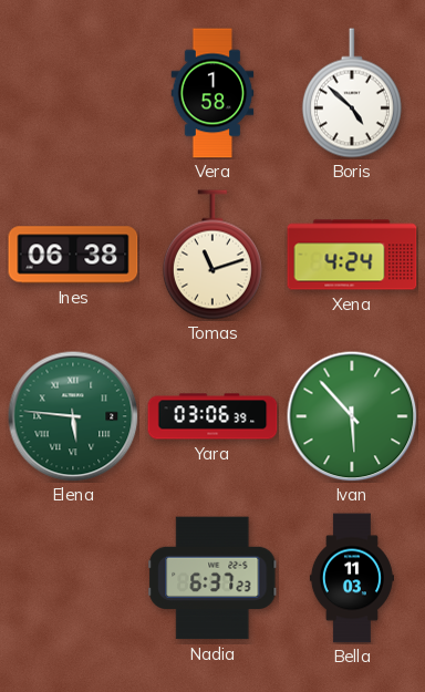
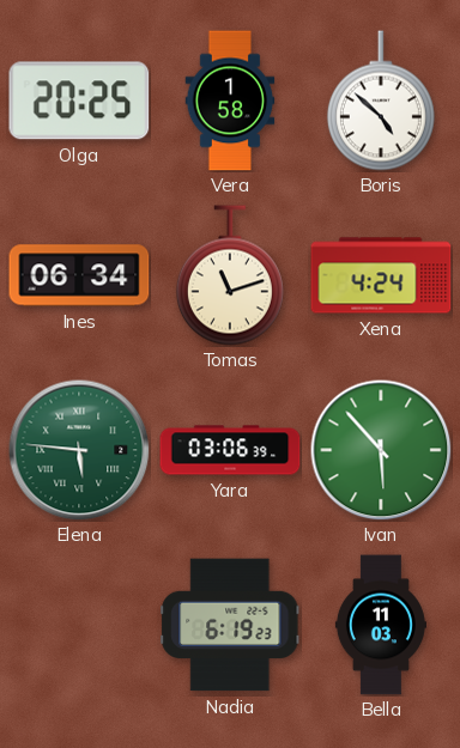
Olga: none -> 20:25
Ines: 06:38 -> 06:34
Nadia: 6:37 -> 6:19
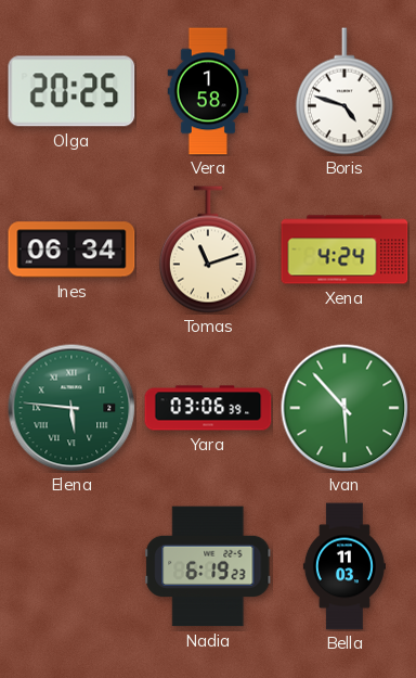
Boris: 4:52 -> 4:48
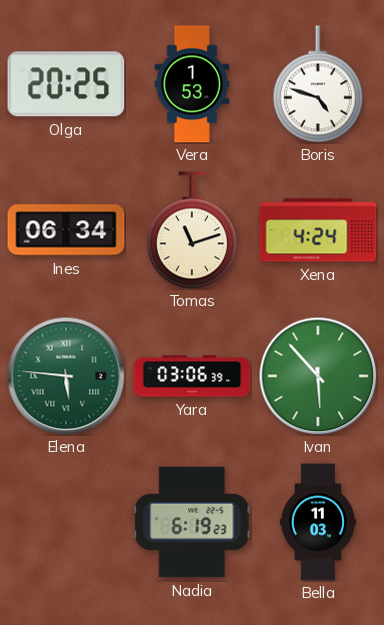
Vera: 1:58 -> 1:53
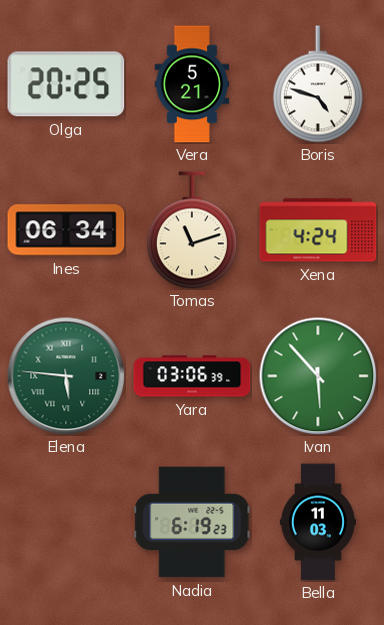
Vera: 1:53 -> 5:21
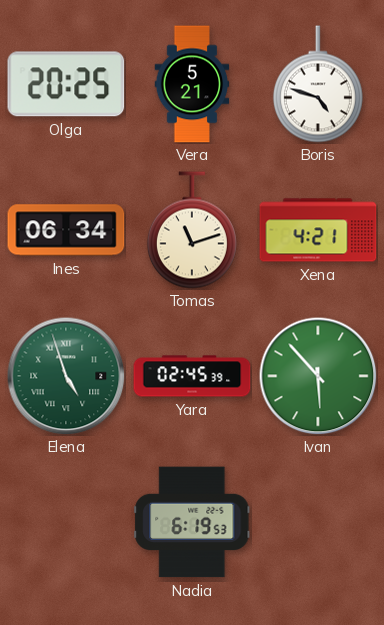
Xena: 4:24 -> 4:21
Elena: 5:46 -> 4:57
Yara: 03:06 -> 02:45
Nadia: 6:19:23 -> 6:19:53
Bella: 11:03 -> none
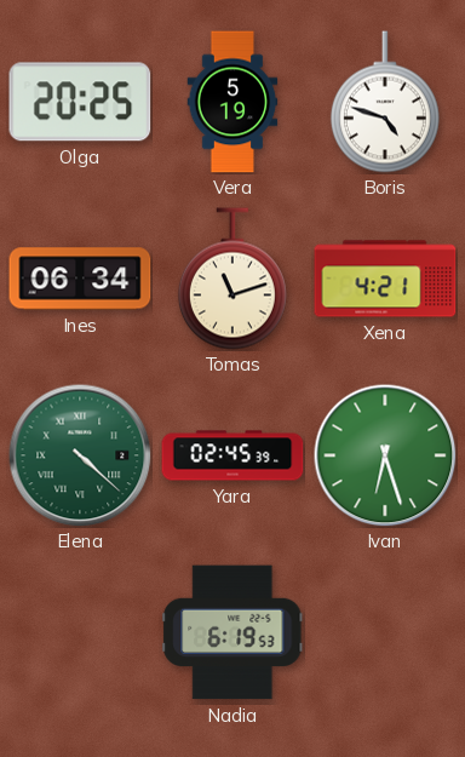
Vera: 5:21 -> 5:19
Elena: 4:57 -> 4:22
Ivan: 5:53 -> 6:27
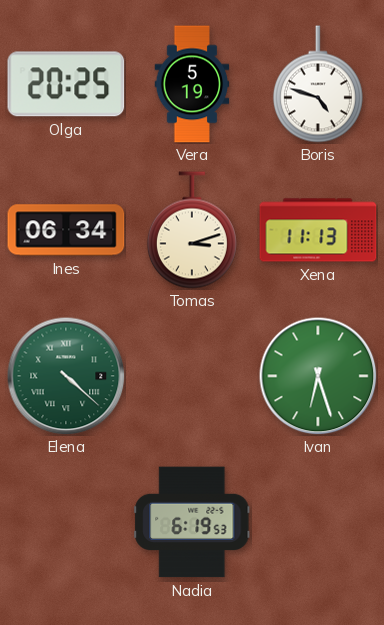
Tomas: 11:12 -> 3:12
Xena: 4:21 -> 11:13
Yara: 02:45 -> none
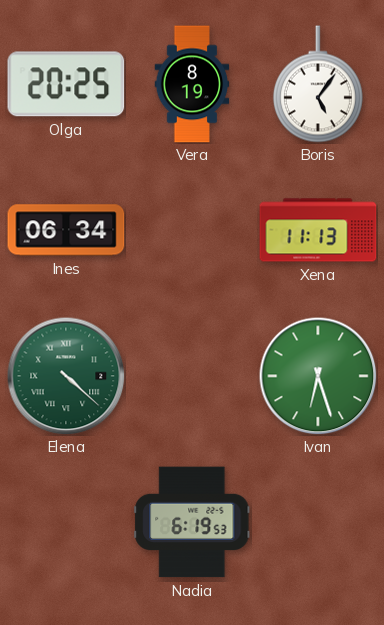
Vera: 5:19 -> 8:19
Boris: 4:48 -> 5:06
Tomas: 3:12 -> none
